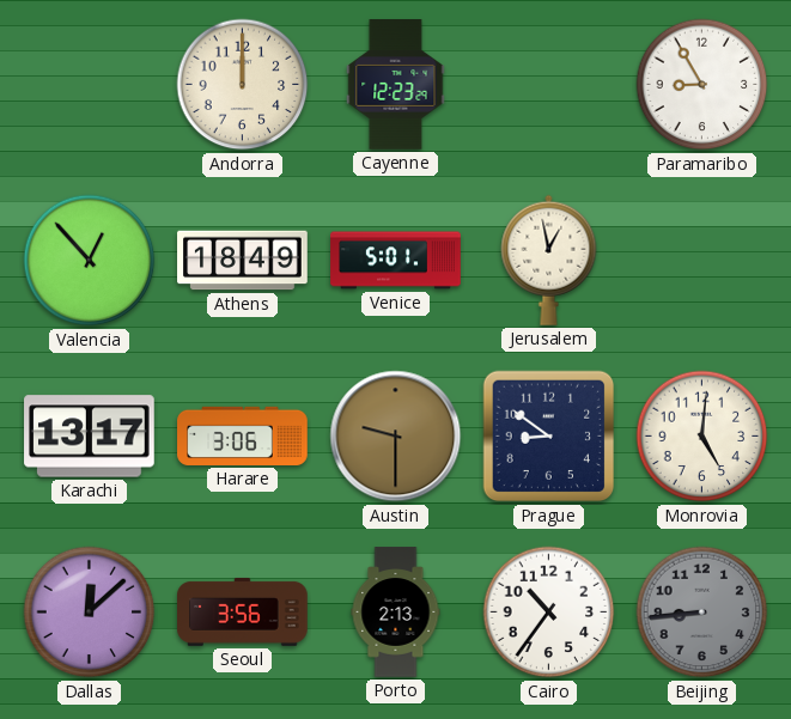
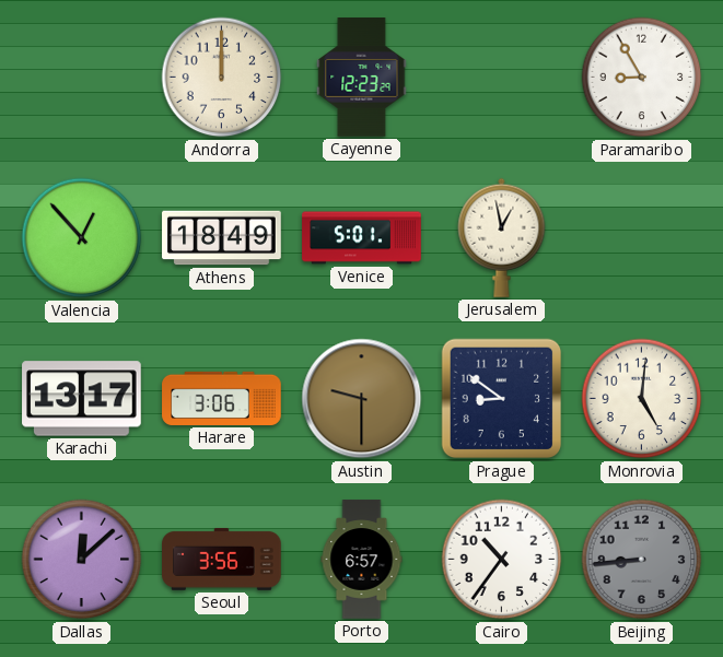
Porto: 2:13 -> 6:57
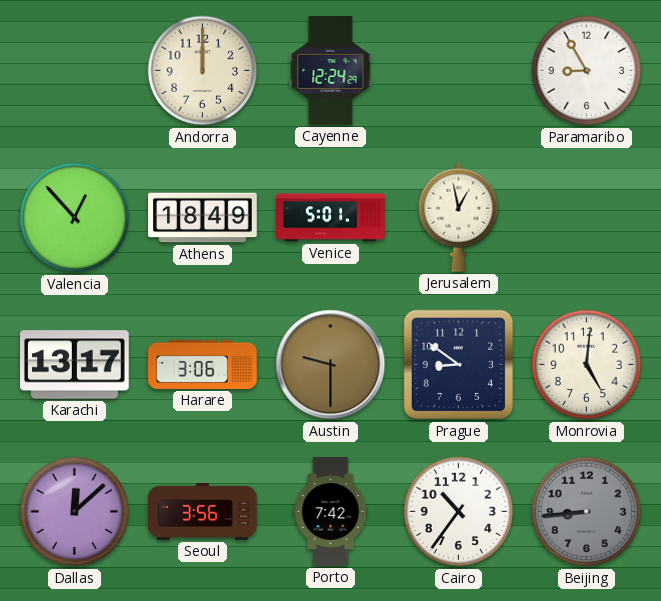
Cayenne: 12:23 -> 12:24
Porto: 6:57 -> 7:42
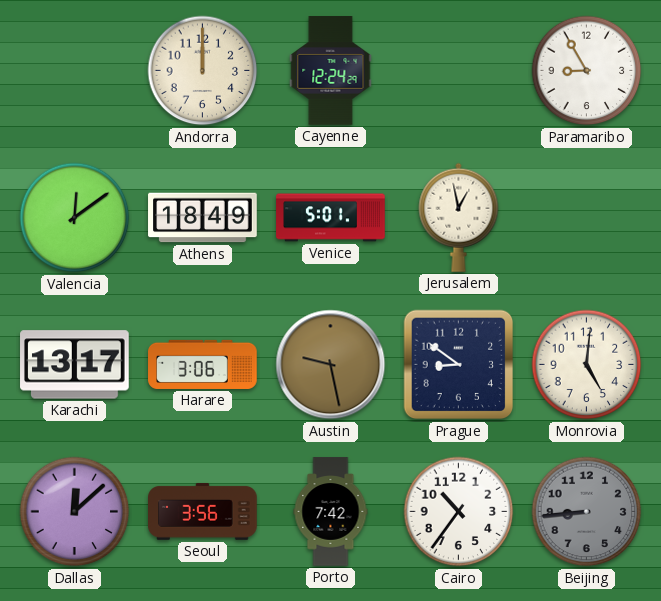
Valencia: 12:53 -> 12:09
Austin: 9:30 -> 9:28
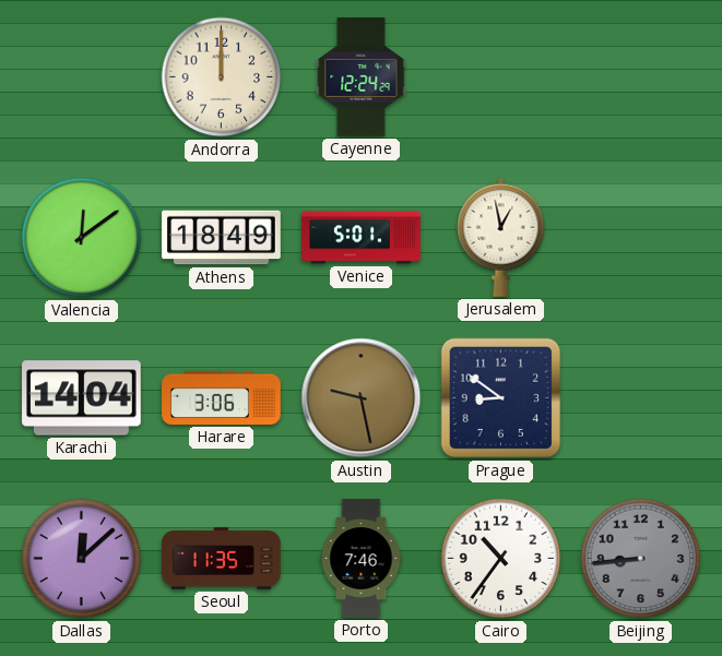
Paramaribo: 8:55 -> none
Karachi: 13:17 -> 14:04
Monrovia: 5:01 -> none
Seoul: 3:56 -> 11:35
Porto: 7:42 -> 7:46
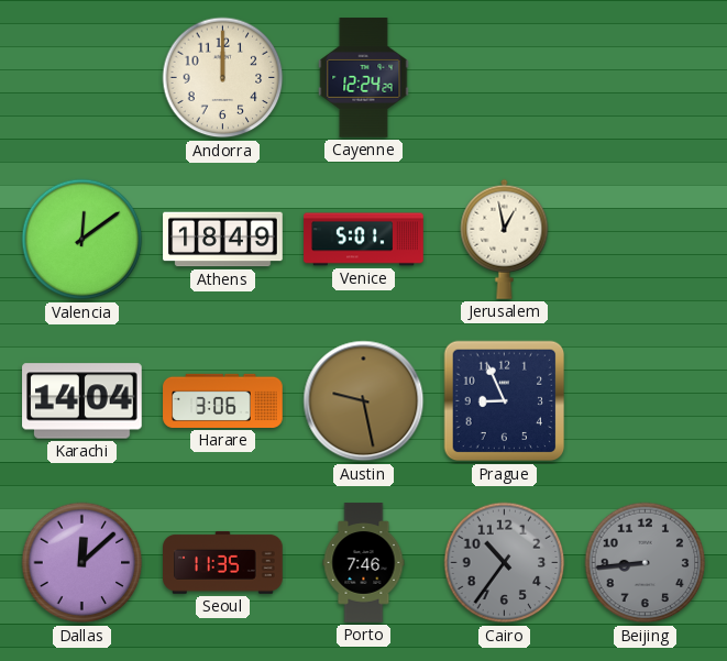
Prague: 8:51 -> 8:56
Cairo dial: white -> grey
